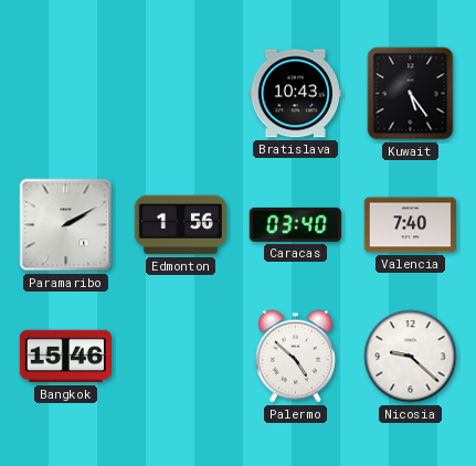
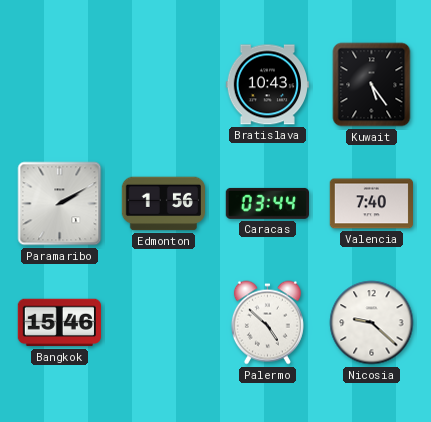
Caracas: 03:40 -> 03:44
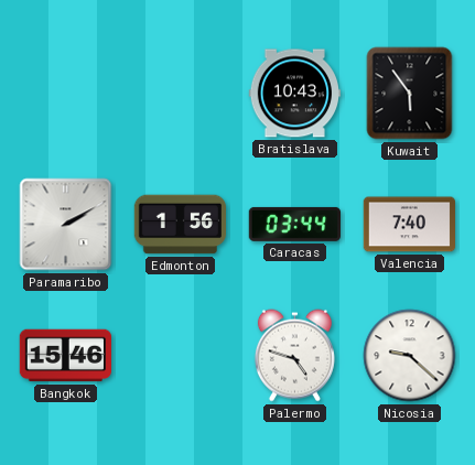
Kuwait: 5:24 -> 5:54
Palermo: 4:52 -> 4:48
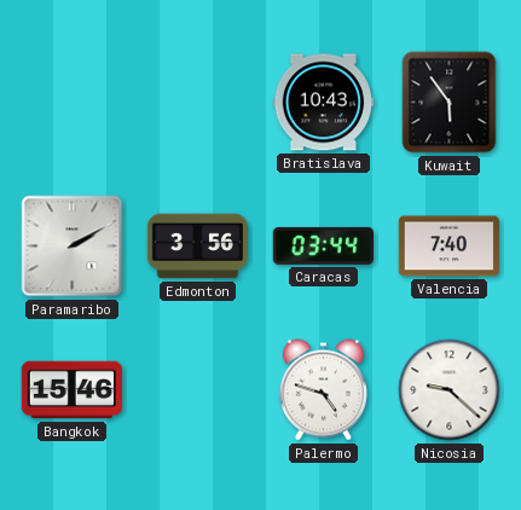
Edmonton: 1:56 -> 3:56
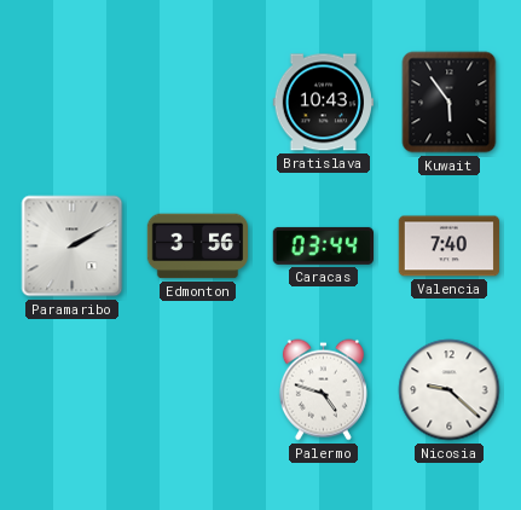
Bangkok: 15:46 -> none
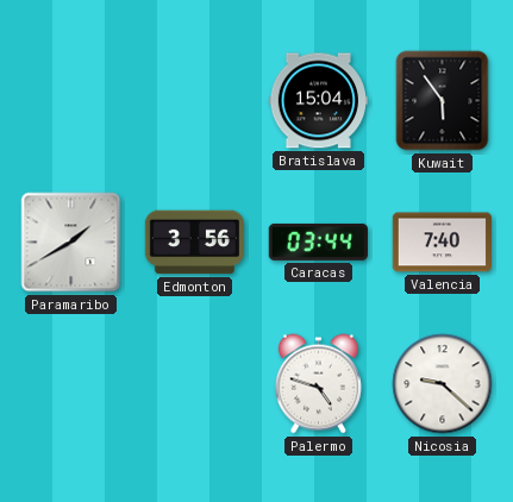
Bratislava: 10:43 -> 15:04
Paramaribo: 2:10 -> 1:40
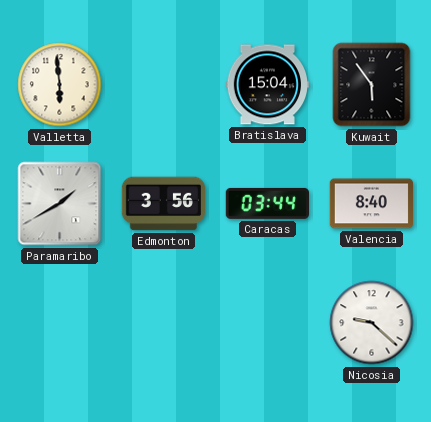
Valletta: none -> 5:59
Valencia: 7:40 -> 8:40
Palermo: 4:48 -> none
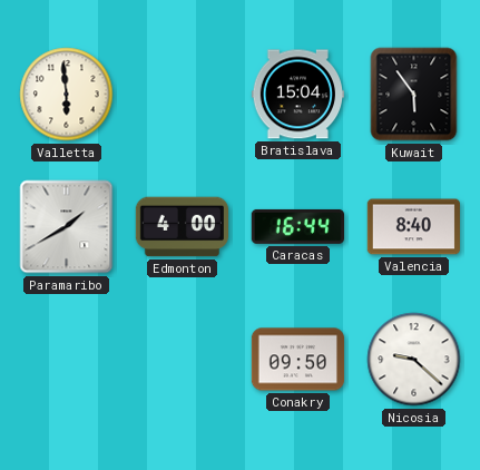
Edmonton: 3:56 -> 4:00
Caracas: 03:44 -> 16:44
Conakry: none -> 09:50
